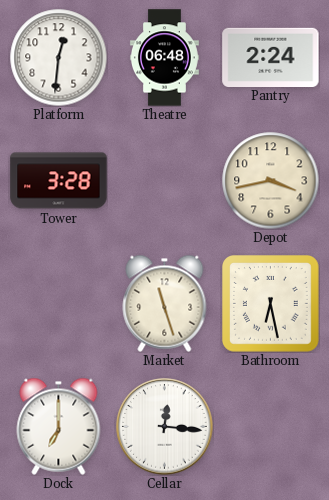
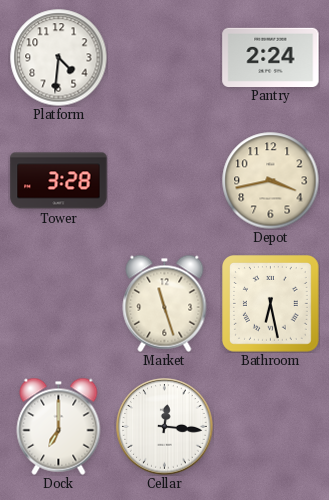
Platform: 12:31 -> 4:31
Theatre: 06:48 -> none
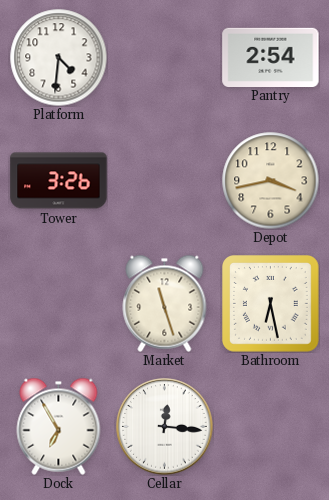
Pantry: 2:24 -> 2:54
Tower: 3:28 -> 3:26
Dock: 7:00 -> 6:55
